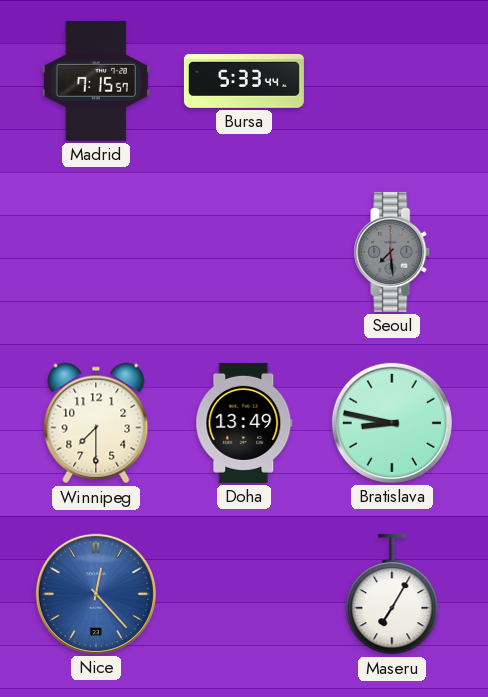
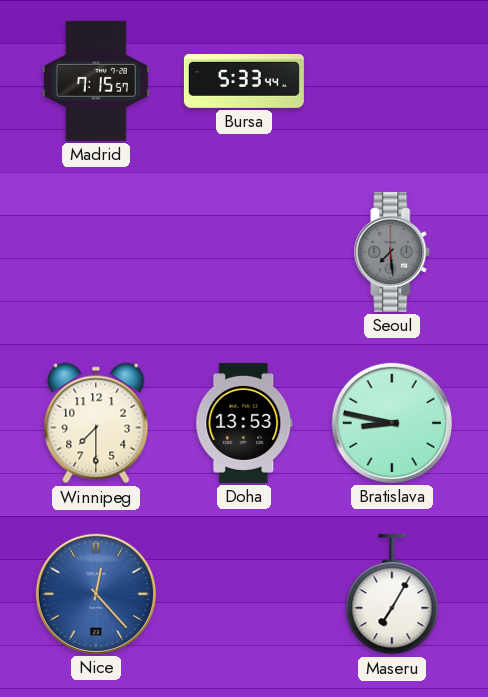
Doha: 13:49 -> 13:53
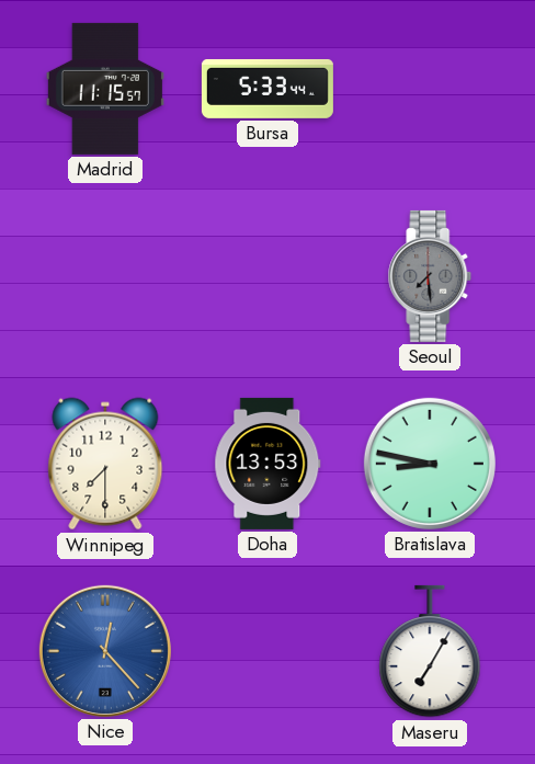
Madrid: 7:15 -> 11:15
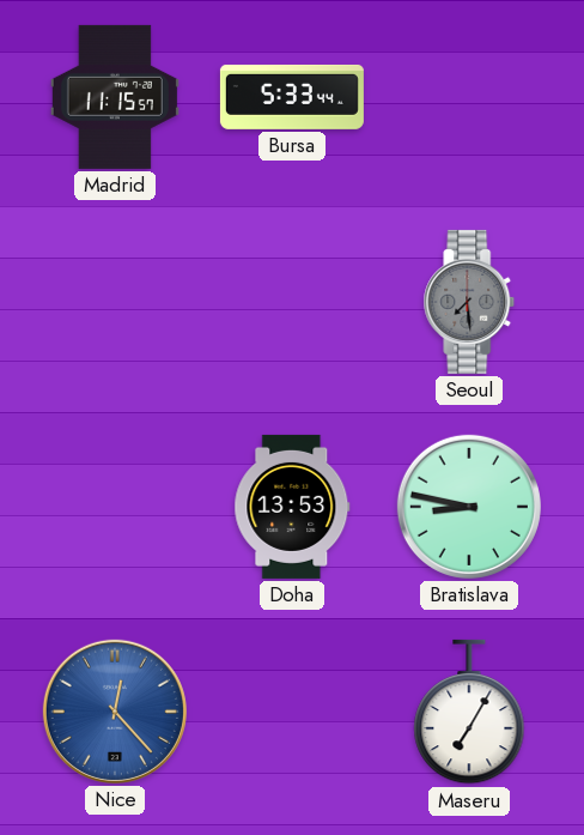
Winnipeg: 7:30 -> none
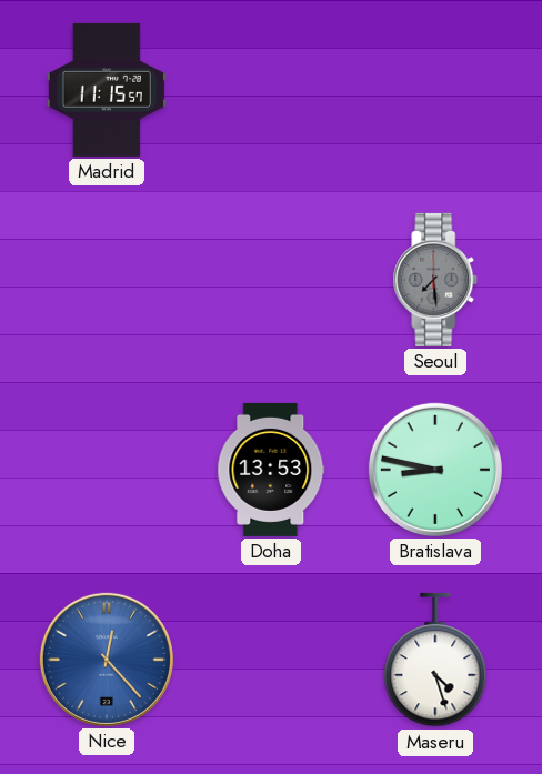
Bursa: 5:33 -> none
Maseru: 7:05 -> 4:27
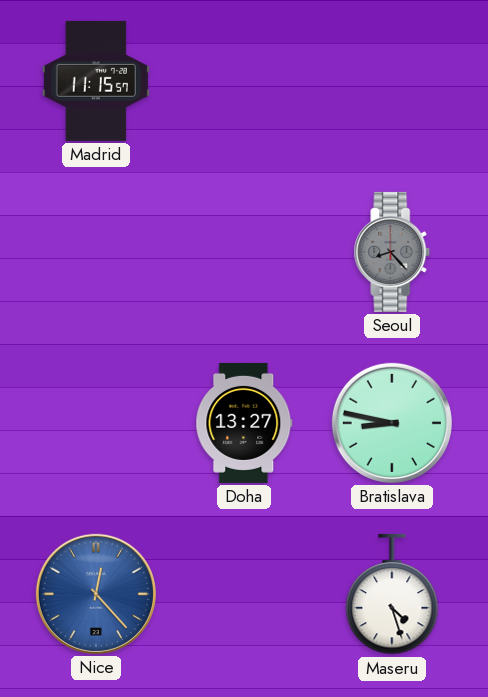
Seoul: 7:29 -> 8:23
Doha: 13:53 -> 13:27
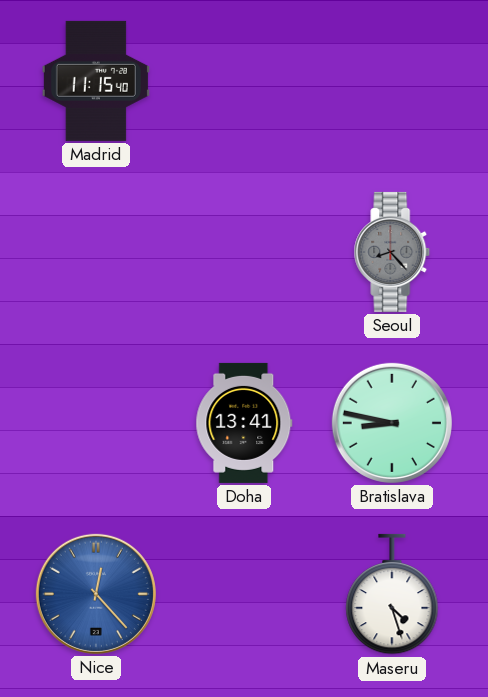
Madrid: 11:15:57 -> 11:15:40
Doha: 13:27 -> 13:41
